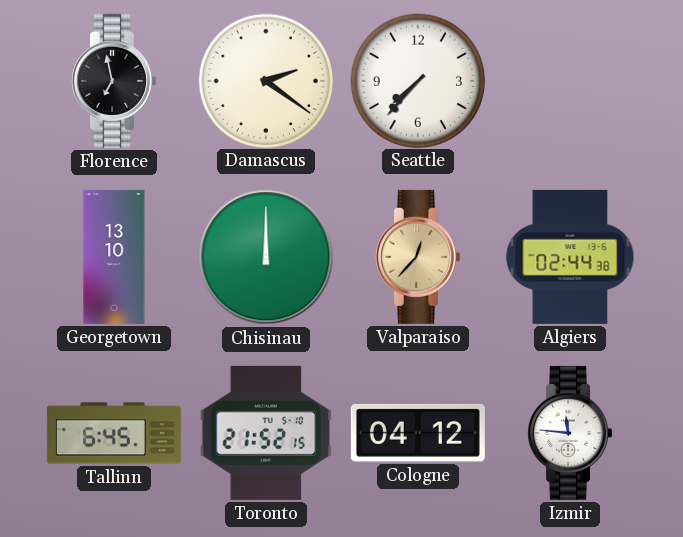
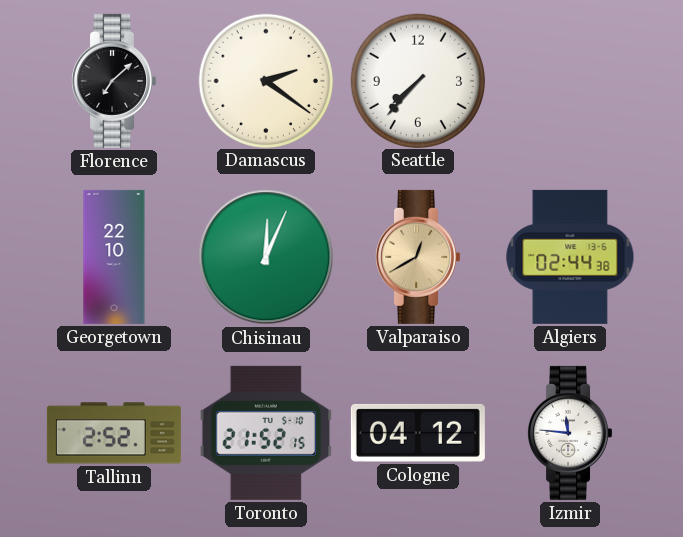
Florence: 6:58 -> 7:08
Georgetown: 13:10 -> 22:10
Chisinau: 12:00 -> 12:04
Valparaiso: 12:37 -> 12:40
Tallinn: 6:45 -> 2:52
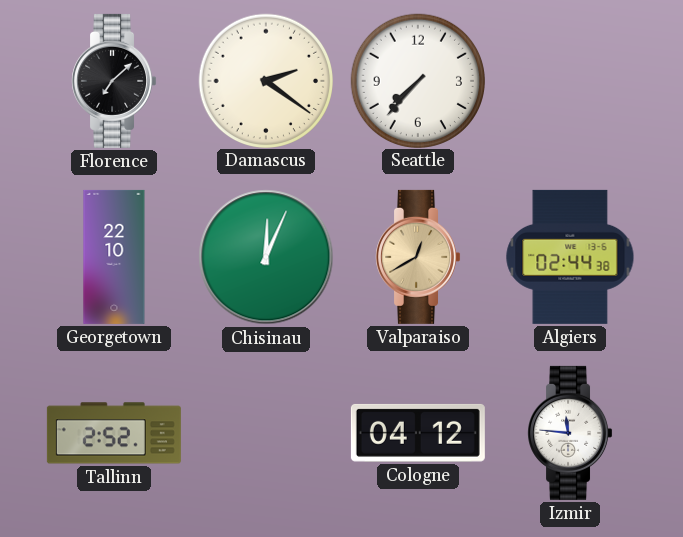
Toronto: 21:52 -> none
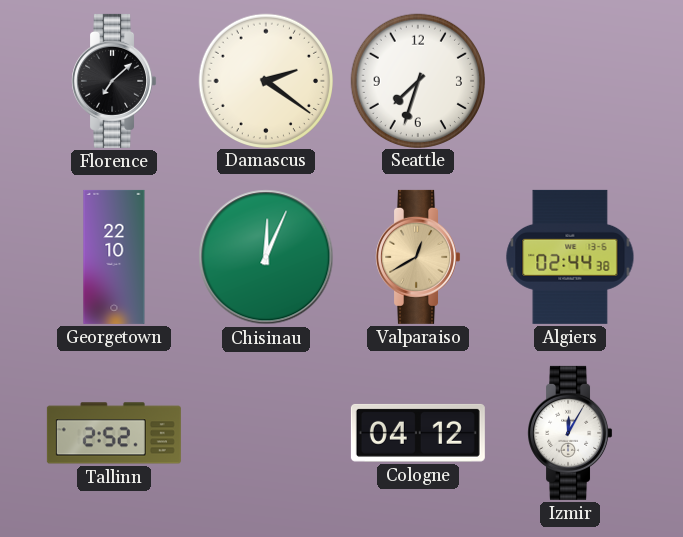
Seattle: 7:37 -> 7:33
Izmir: 11:46 -> 12:05
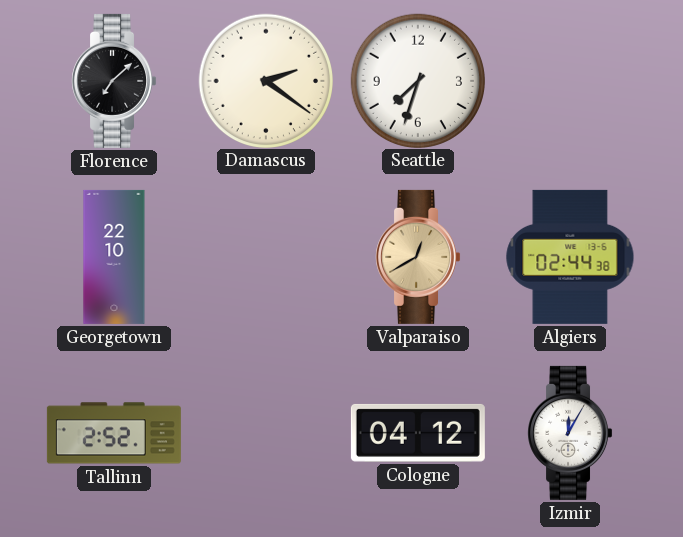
Chisinau: 12:04 -> none
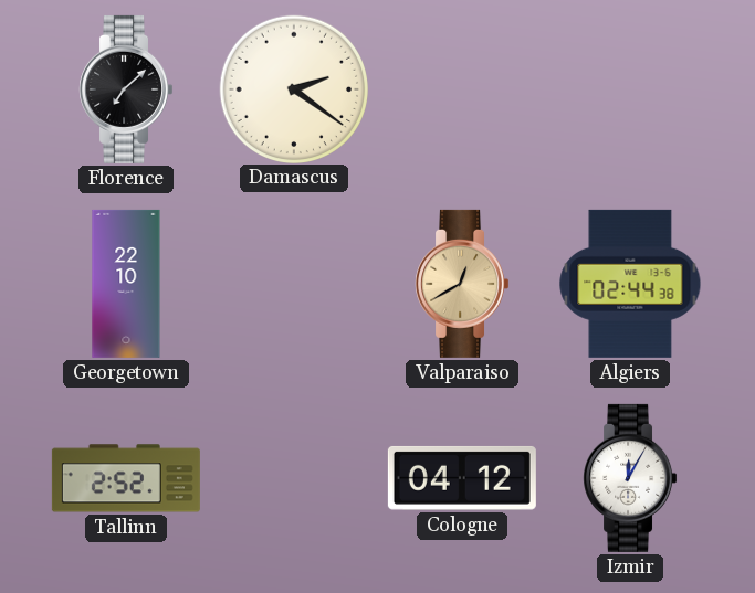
Seattle: 7:33 -> none
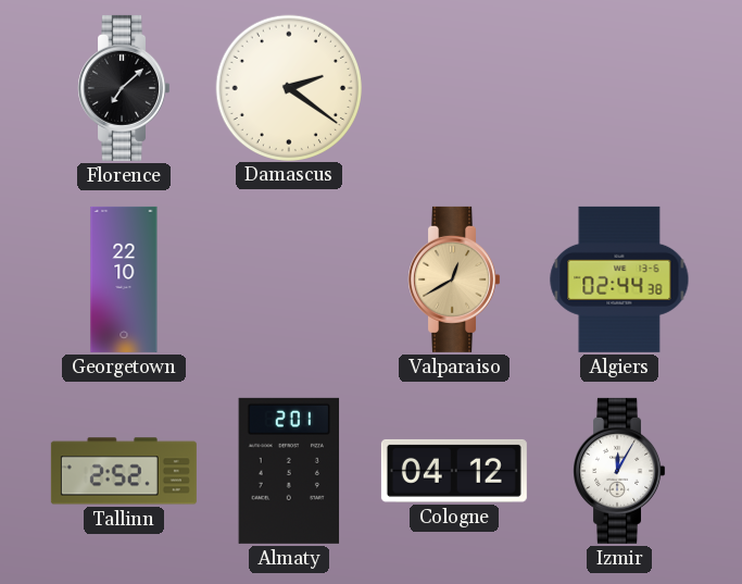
Almaty: none -> 2:01
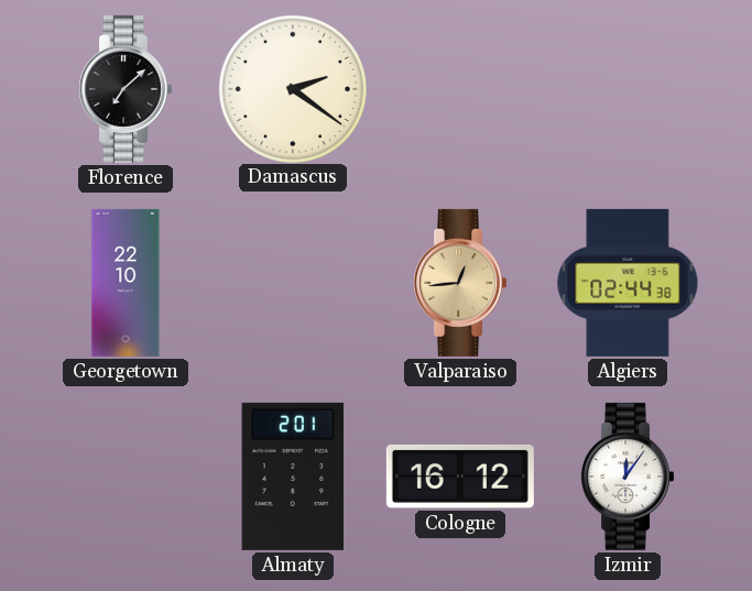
Valparaiso: 12:40 -> 12:44
Tallinn: 2:52 -> none
Cologne: 04:12 -> 16:12
Izmir: 12:05 -> 12:06
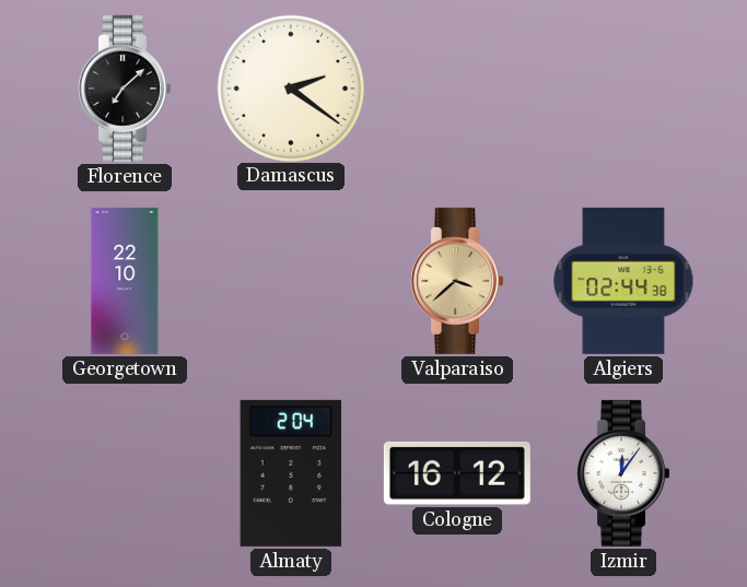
Valparaiso: 12:44 -> 3:38
Almaty: 2:01 -> 2:04
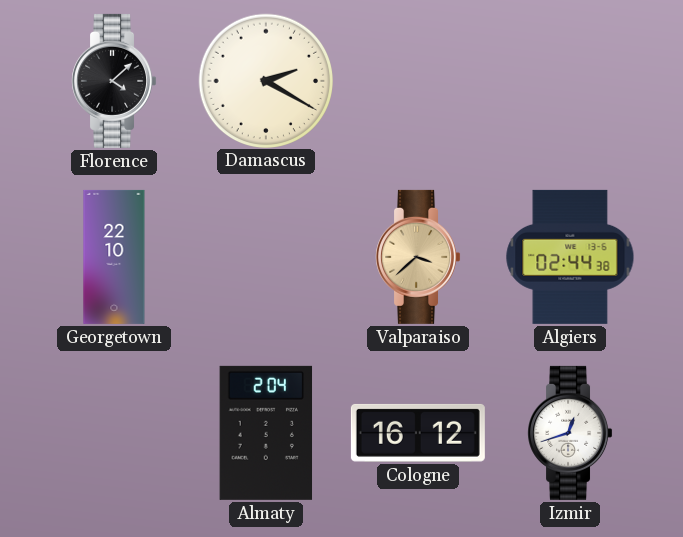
Florence: 7:08 -> 4:08
Damascus: 2:21 -> 2:20
Izmir: 12:06 -> 12:42
